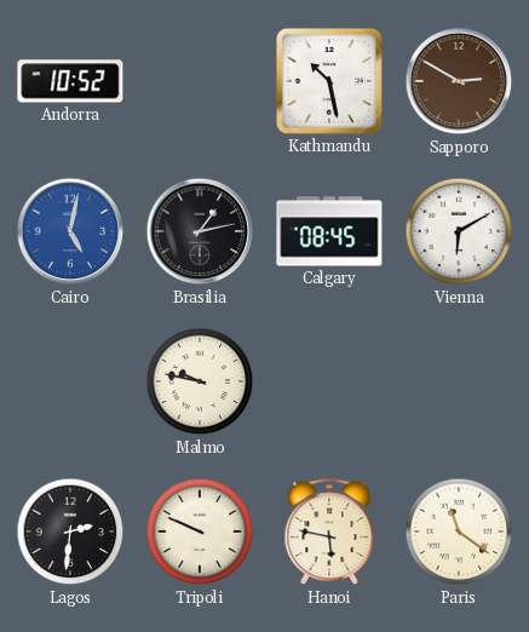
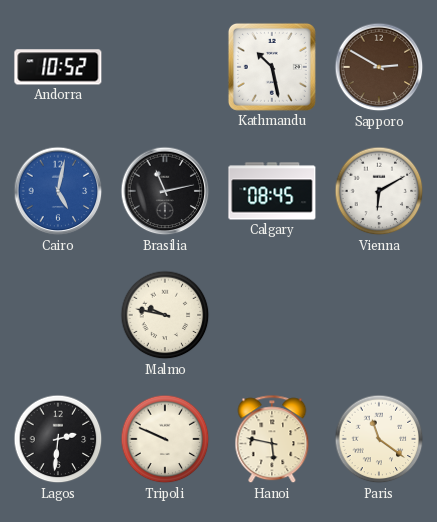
Brasilia: 1:13 -> 11:13
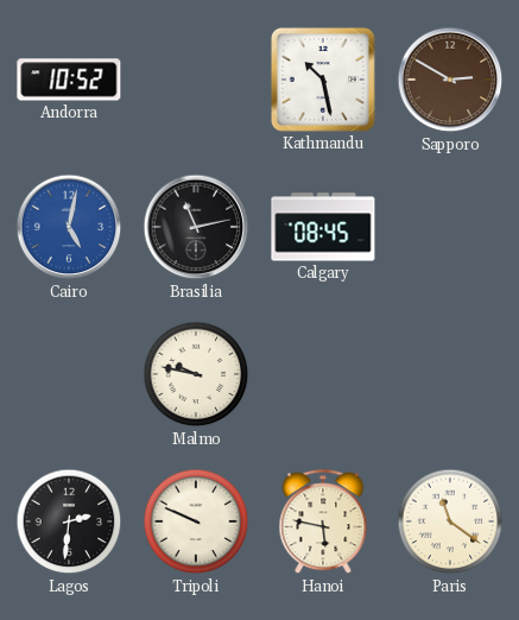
Vienna: 6:10 -> none
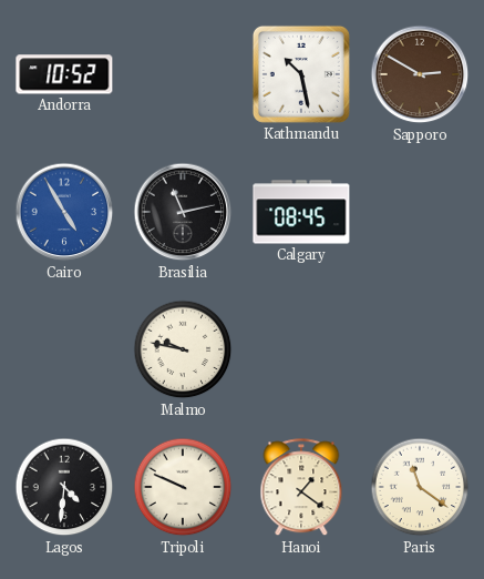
Cairo: 5:02 -> 4:55
Lagos: 2:31 -> 4:31
Hanoi: 5:47 -> 1:21
